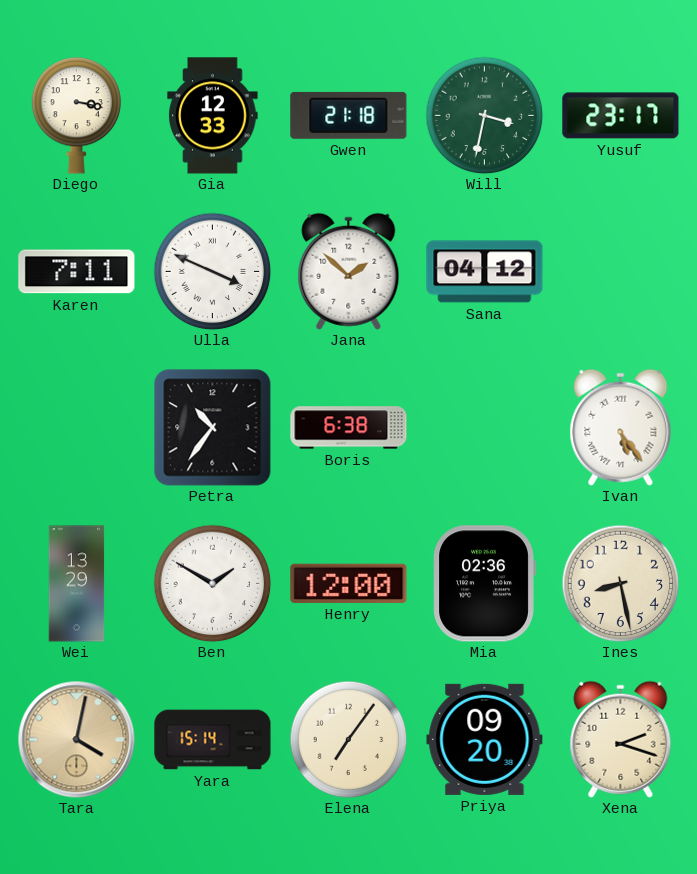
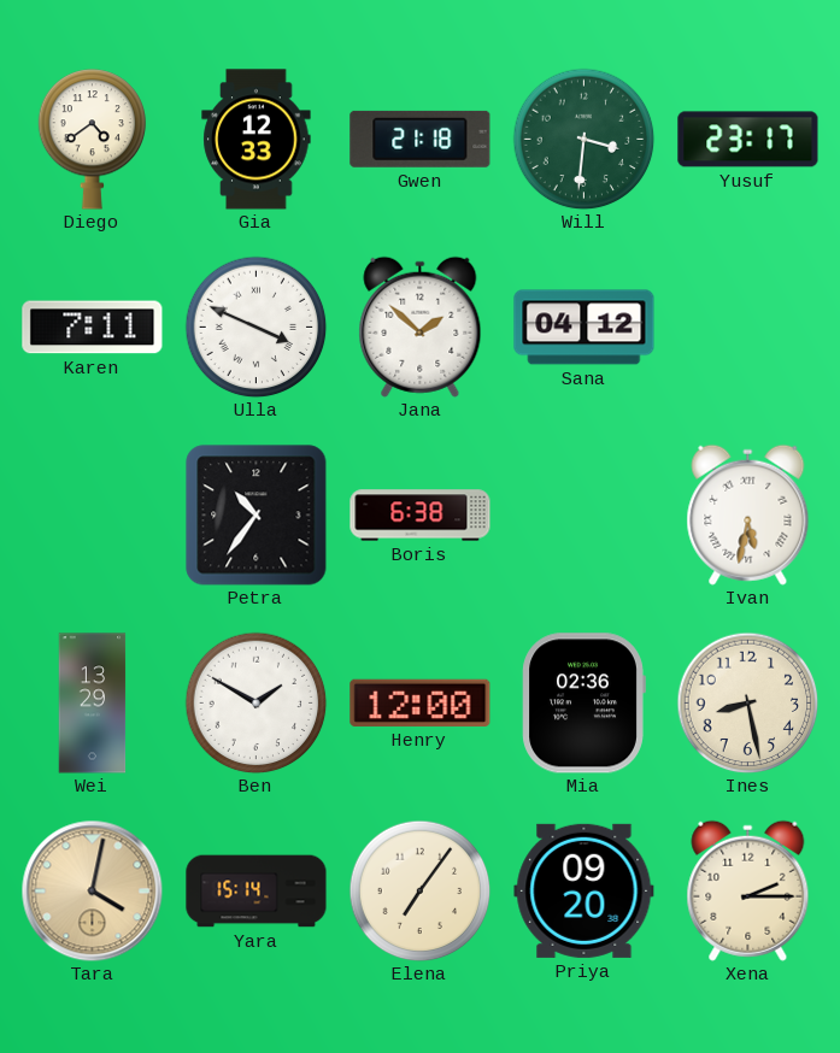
Diego: 3:17 -> 4:39
Will: 3:32 -> 3:31
Ivan: 5:24 -> 5:32
Xena: 2:18 -> 2:15
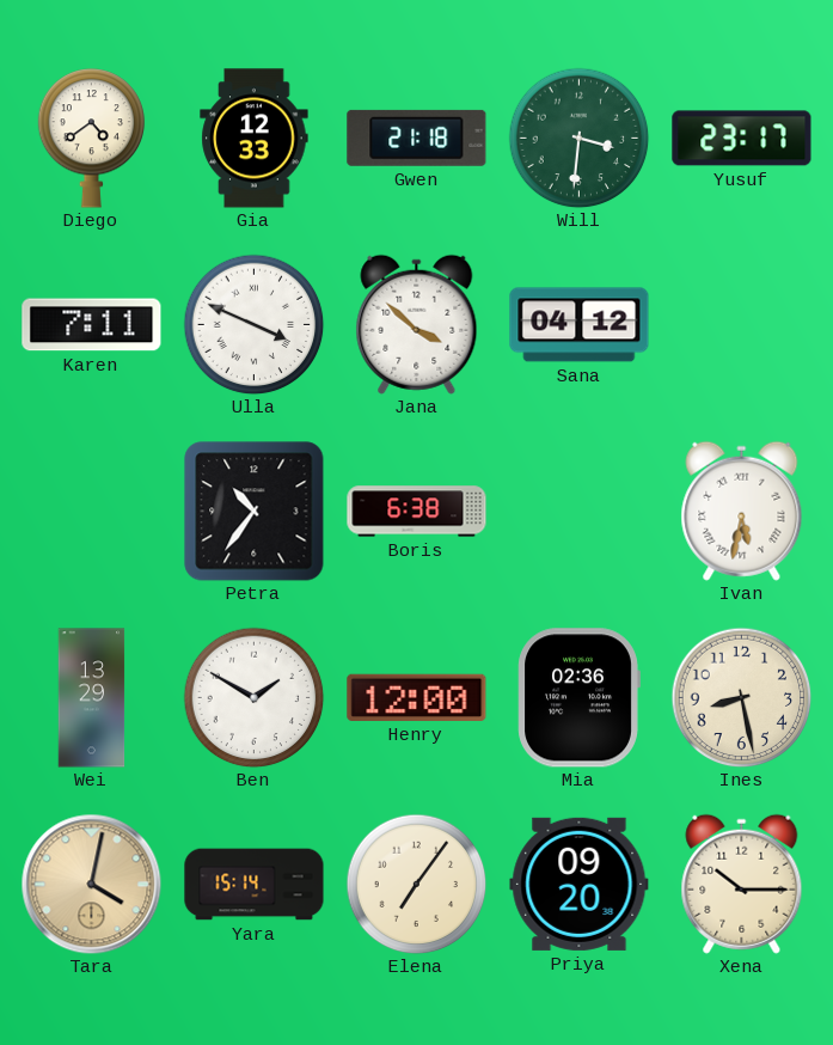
Jana: 1:52 -> 3:52
Xena: 2:15 -> 10:15
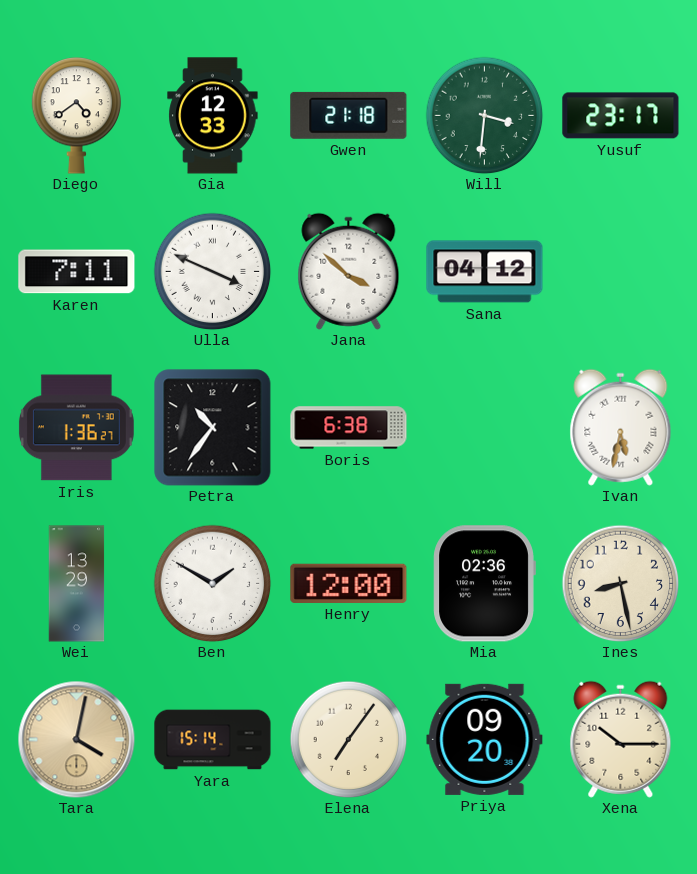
Iris: none -> 1:36
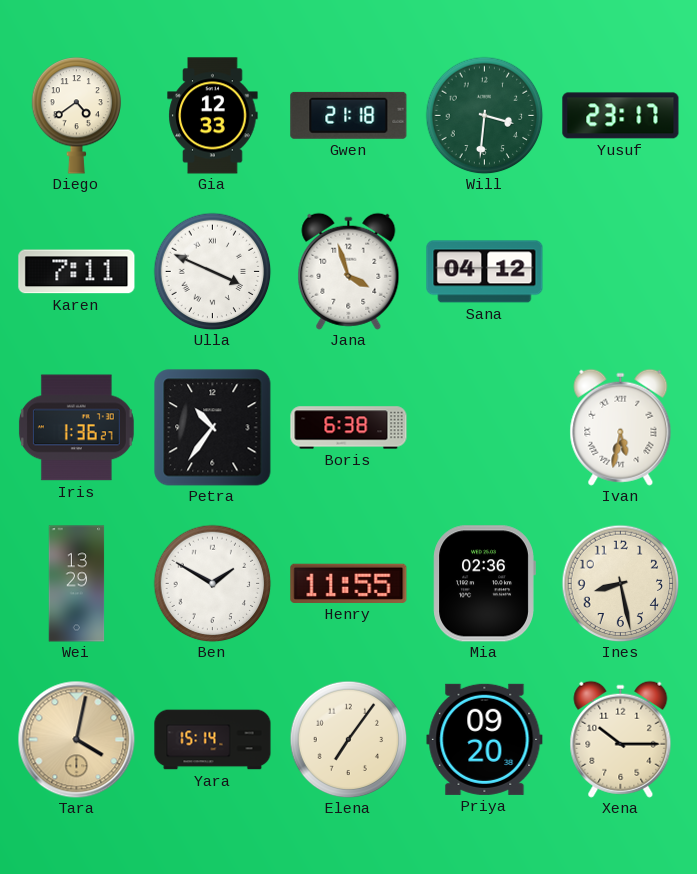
Jana: 3:52 -> 3:57
Henry: 12:00 -> 11:55
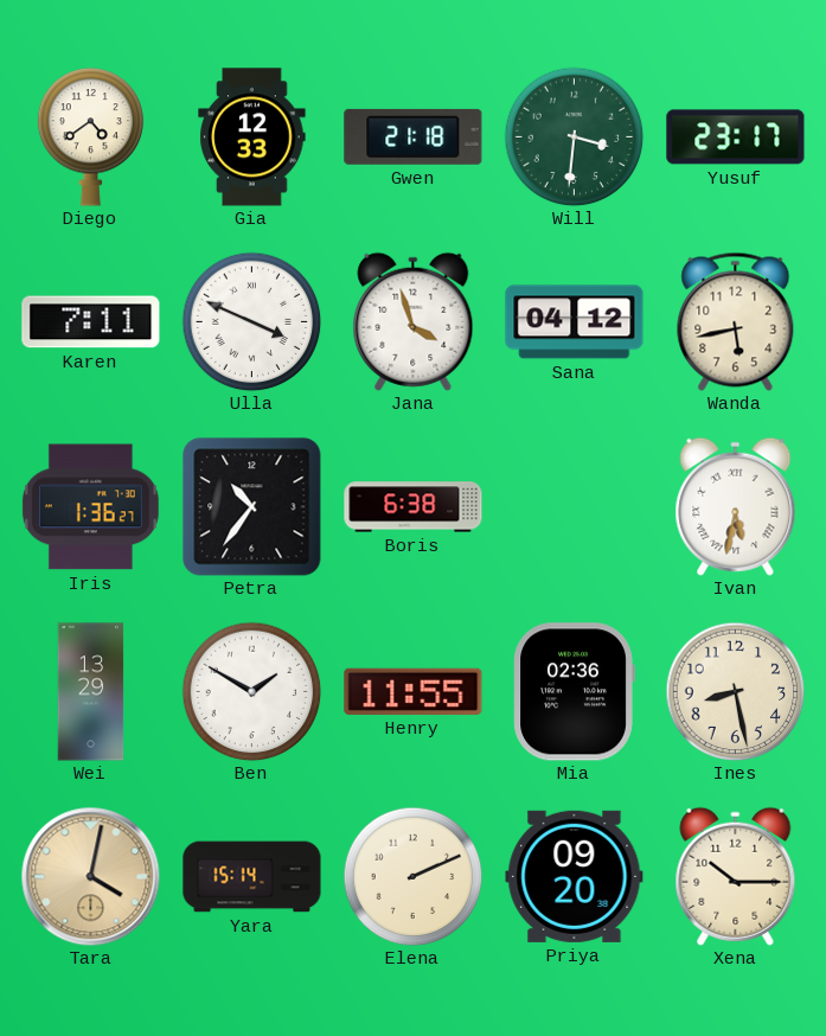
Wanda: none -> 5:43
Elena: 7:06 -> 2:11
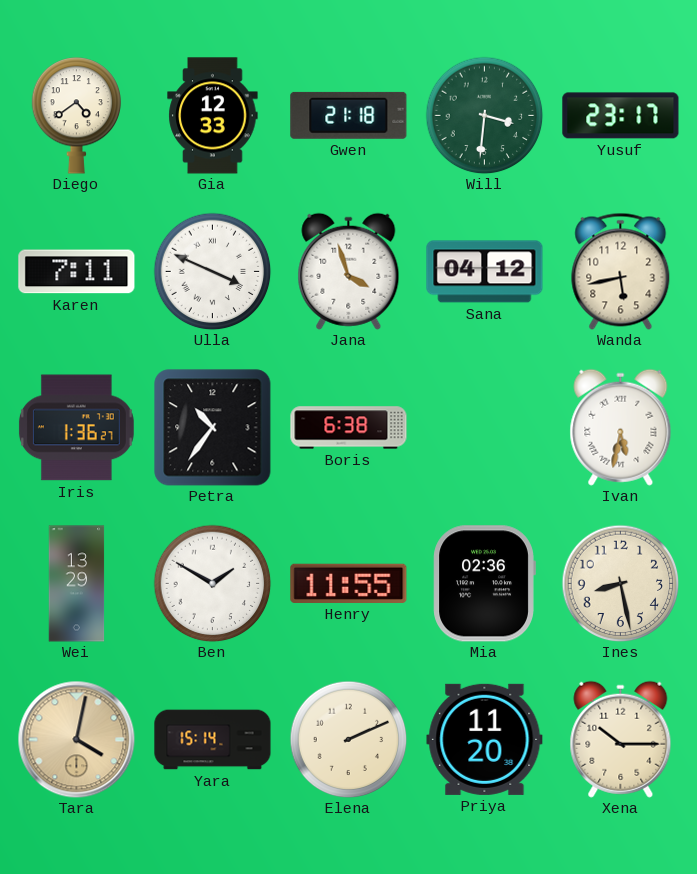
Priya: 09:20 -> 11:20
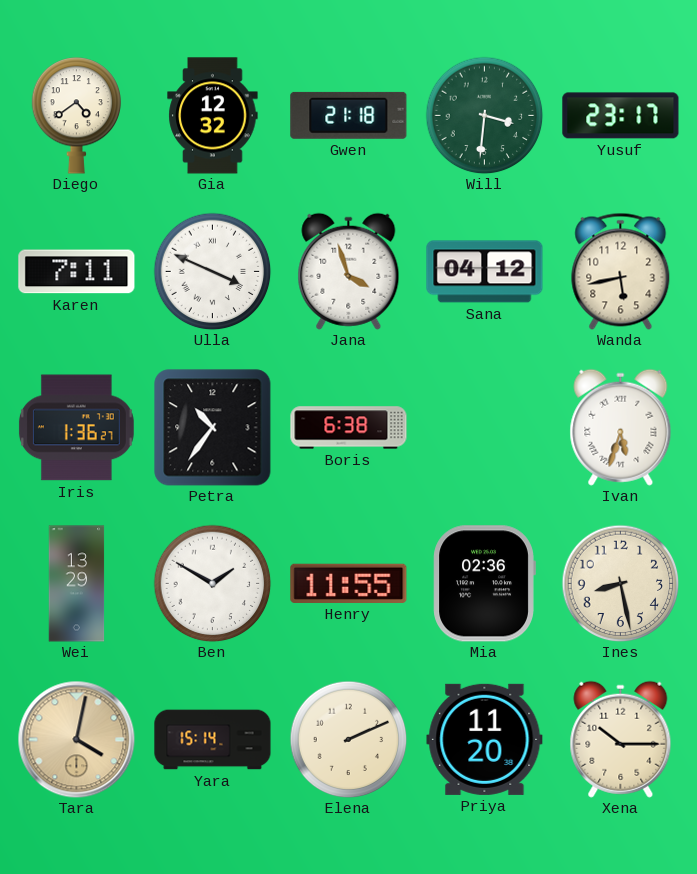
Gia: 12:33 -> 12:32
Ivan: 5:32 -> 5:33
